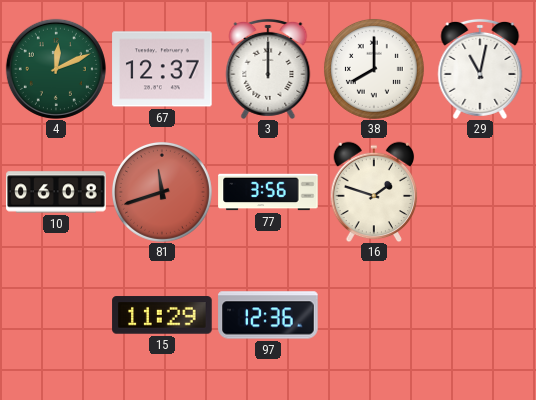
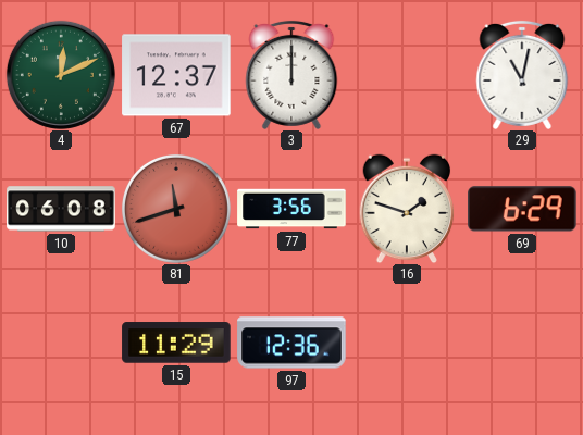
38: 8:00 -> none
69: none -> 6:29
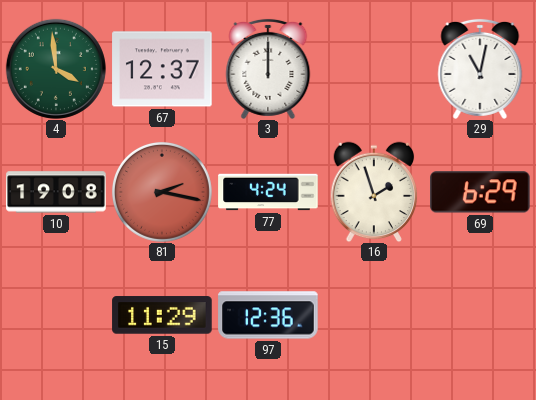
4: 12:11 -> 3:59
10: 06:08 -> 19:08
81: 11:42 -> 2:17
77: 3:56 -> 4:24
16: 1:48 -> 1:57
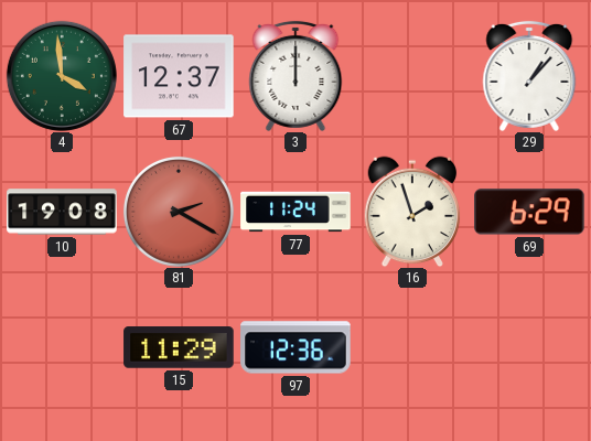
29: 11:02 -> 1:07
81: 2:17 -> 2:20
77: 4:24 -> 11:24
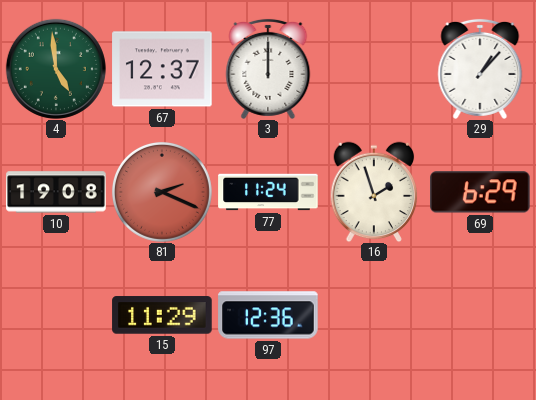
4: 3:59 -> 4:59
81: 2:20 -> 2:19
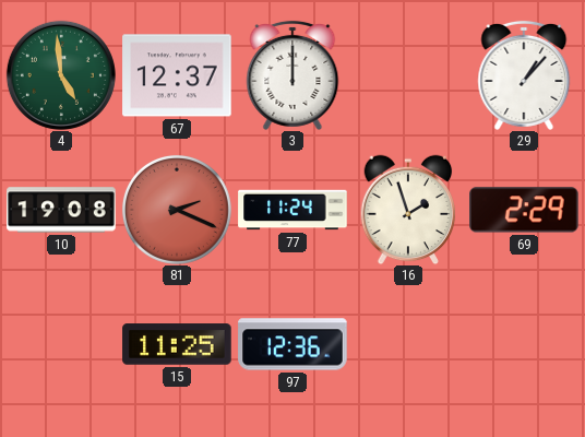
69: 6:29 -> 2:29
15: 11:29 -> 11:25
